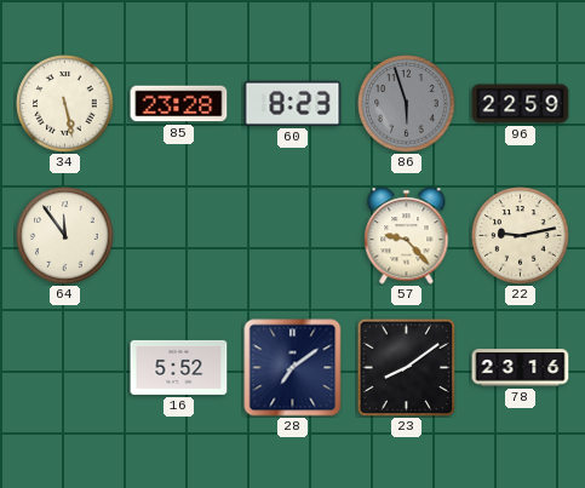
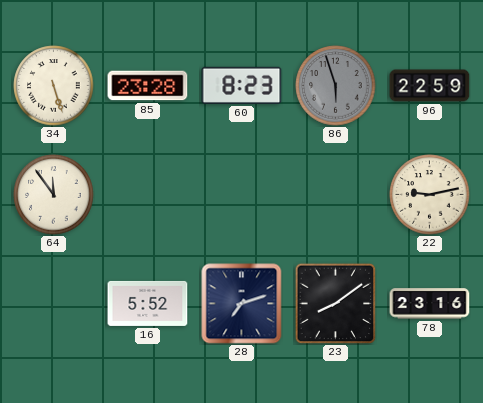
34: 5:28 -> 5:27
57: 9:23 -> none
28: 7:09 -> 7:12
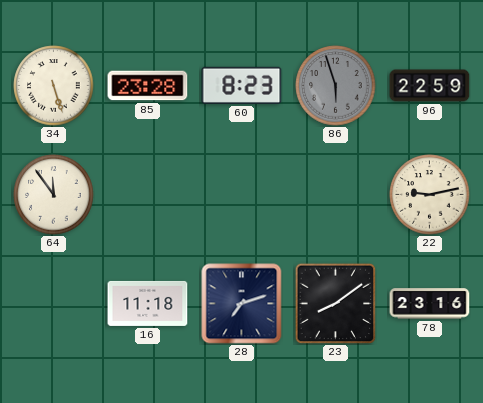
16: 5:52 -> 11:18
